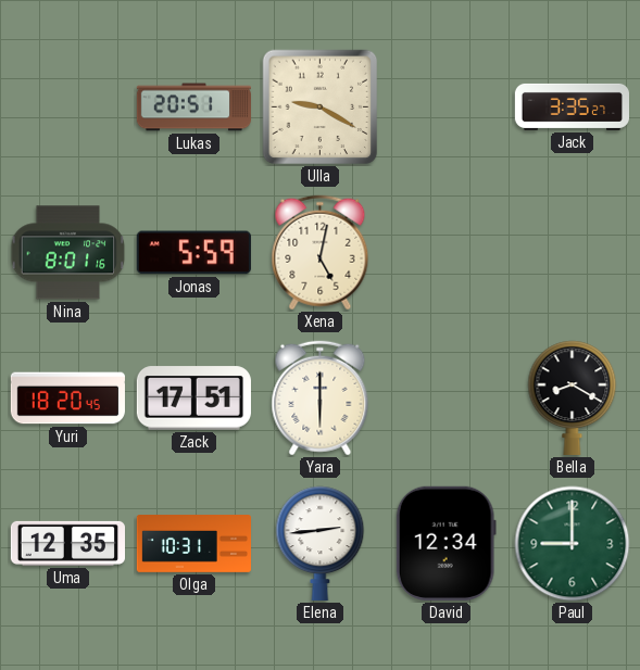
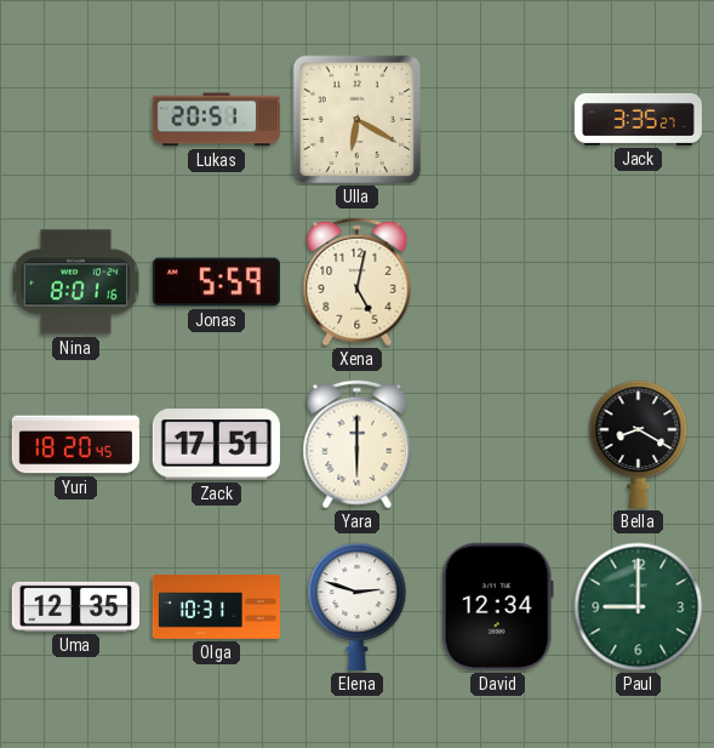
Ulla: 9:20 -> 6:20
Elena: 2:44 -> 2:48
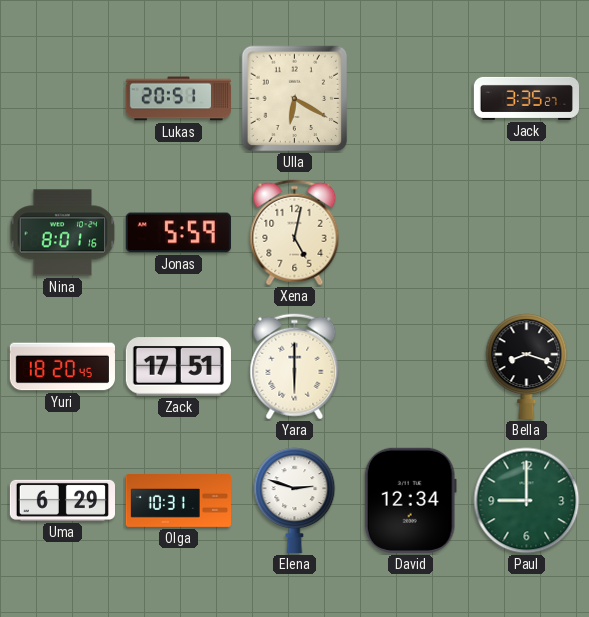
Bella: 8:20 -> 8:18
Uma: 12:35 -> 6:29
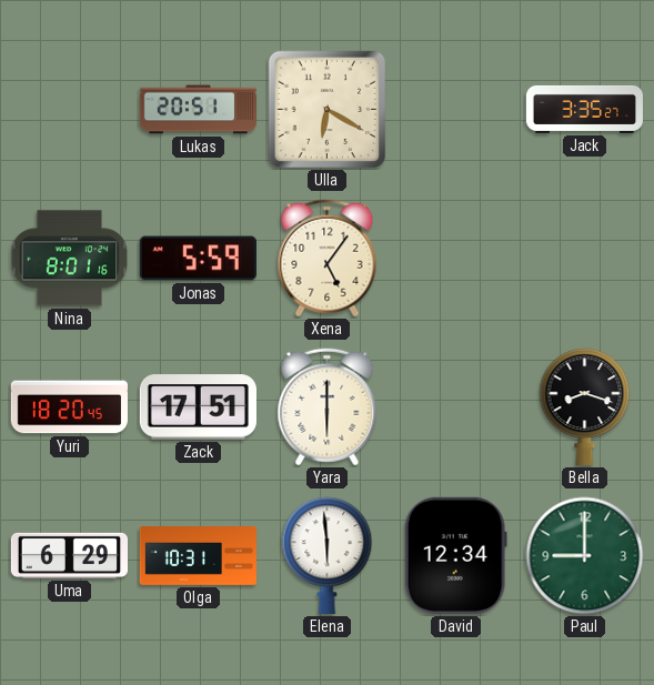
Xena: 5:02 -> 5:06
Elena: 2:48 -> 5:59
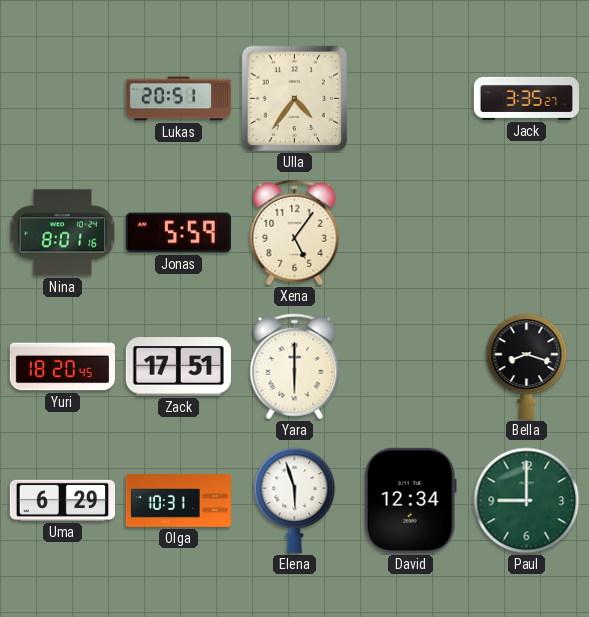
Ulla: 6:20 -> 4:36
Elena: 5:59 -> 5:57
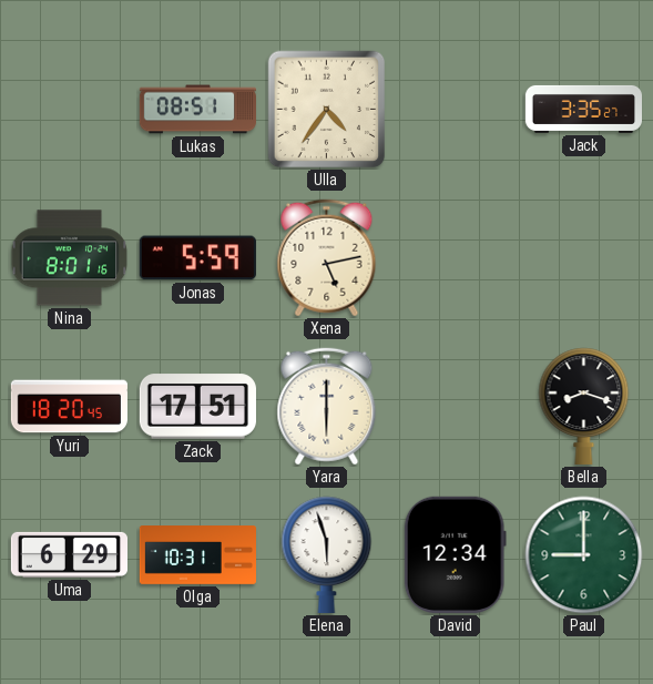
Lukas: 20:51 -> 08:51
Xena: 5:06 -> 5:13
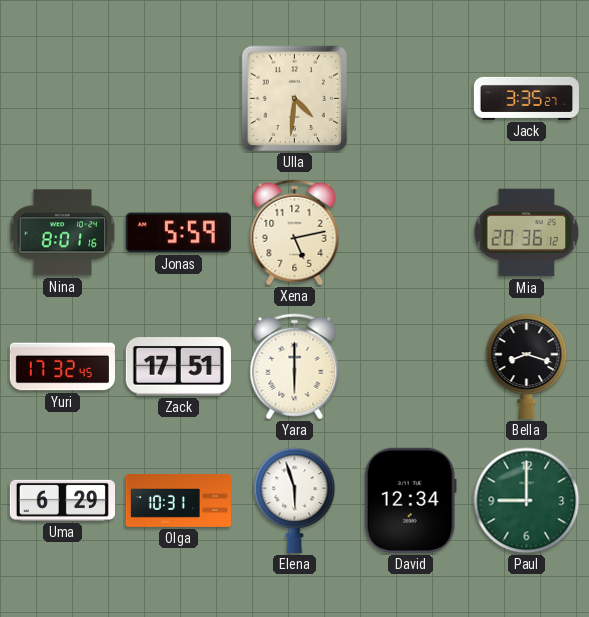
Lukas: 08:51 -> none
Ulla: 4:36 -> 4:31
Mia: none -> 20:36
Yuri: 18:20 -> 17:32
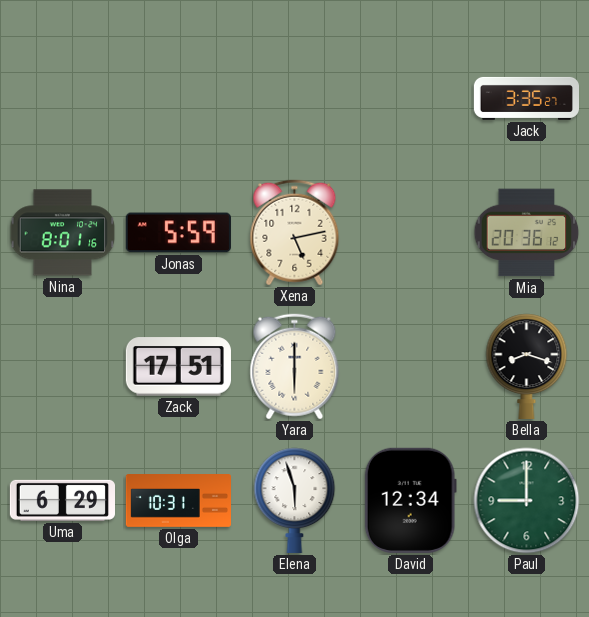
Ulla: 4:31 -> none
Yuri: 17:32 -> none
